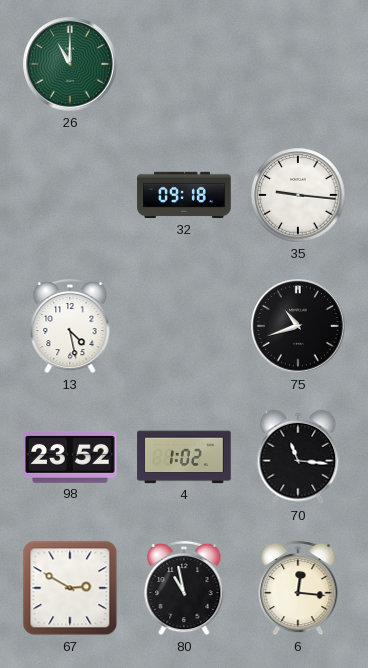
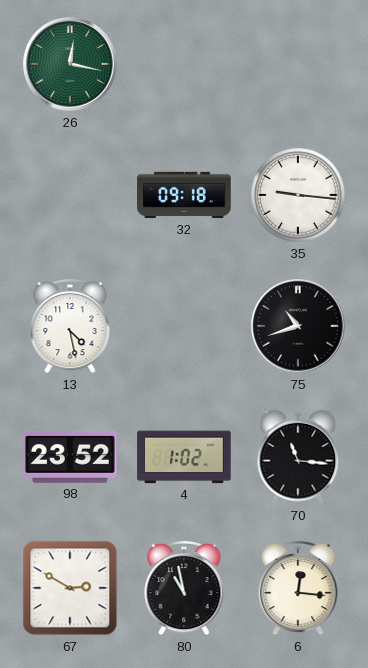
26: 11:00 -> 12:17
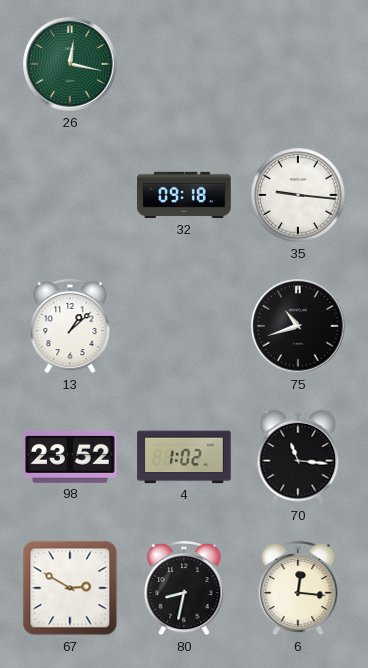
13: 4:28 -> 1:08
80: 10:58 -> 8:32
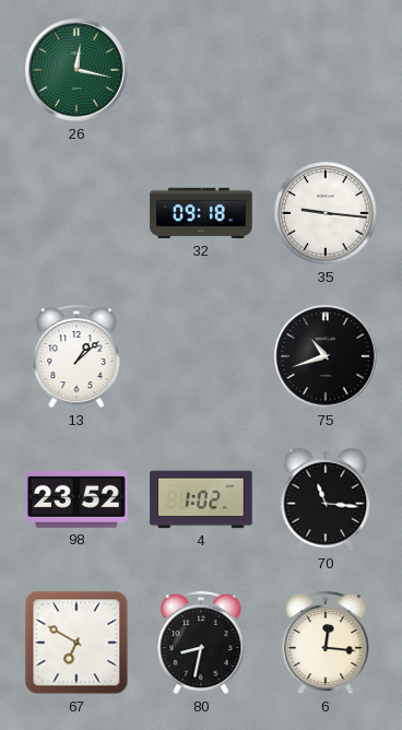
67: 2:50 -> 6:50
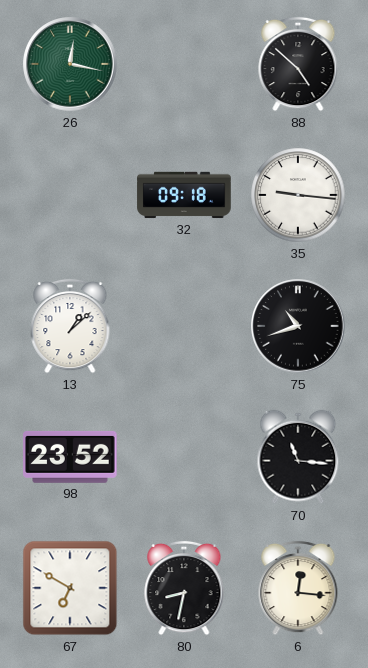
88: none -> 4:52
4: 1:02 -> none
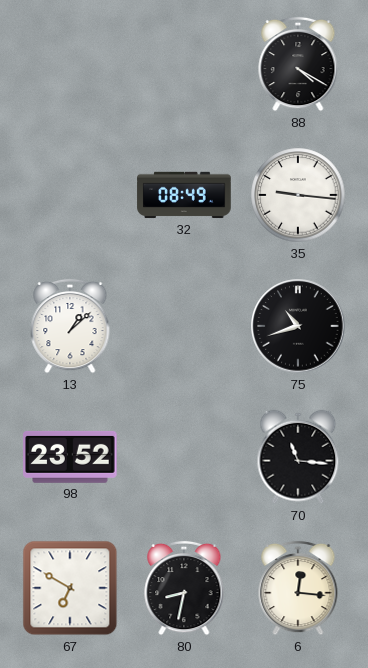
26: 12:17 -> none
88: 4:52 -> 4:20
32: 09:18 -> 08:49
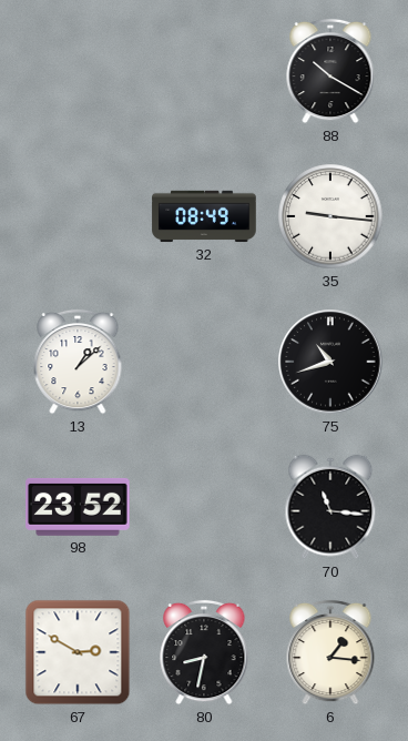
88: 4:20 -> 10:20
67: 6:50 -> 2:50
6: 12:16 -> 1:16
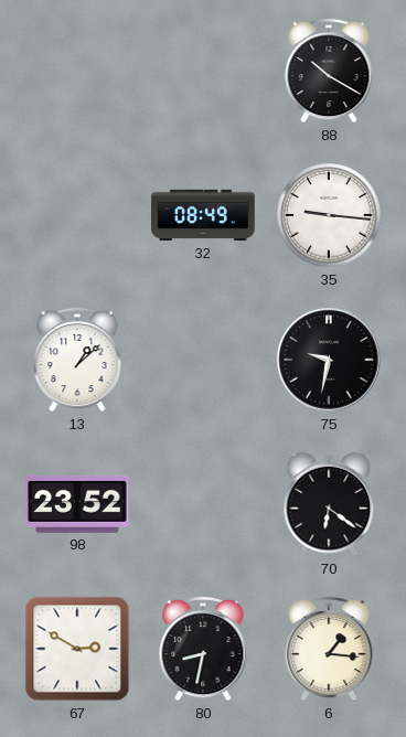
75: 10:42 -> 9:32
70: 11:16 -> 6:21
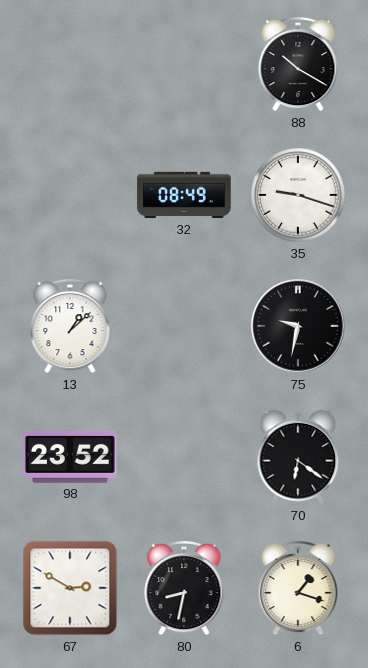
35: 9:16 -> 9:18
6: 1:16 -> 1:18
